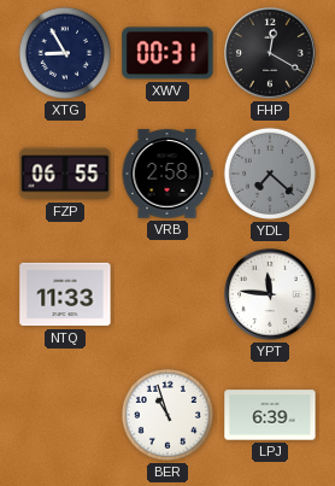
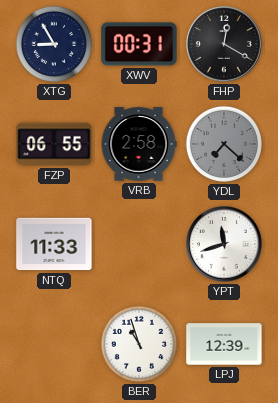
YPT: 11:46 -> 11:42
LPJ: 6:39 -> 12:39
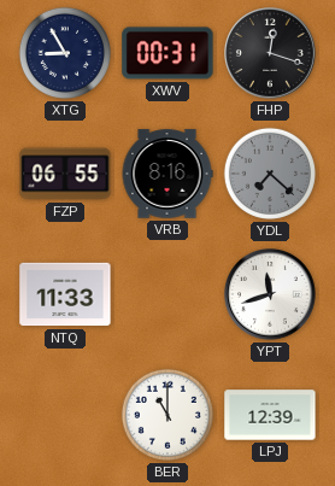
FHP: 12:20 -> 12:18
VRB: 2:58 -> 8:16
BER: 10:57 -> 11:00
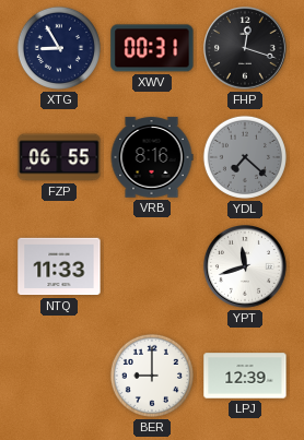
BER: 11:00 -> 9:00
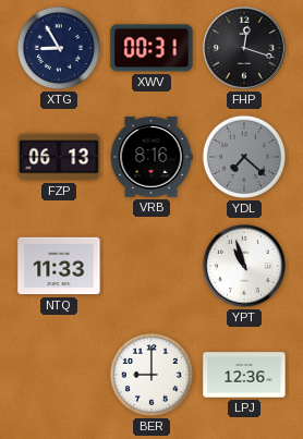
FZP: 06:55 -> 06:13
YPT: 11:42 -> 10:57
LPJ: 12:39 -> 12:36
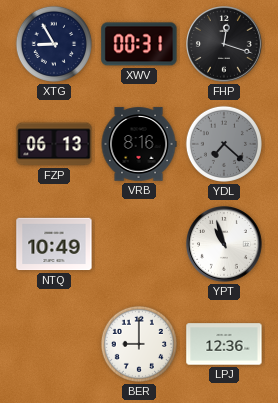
NTQ: 11:33 -> 10:49
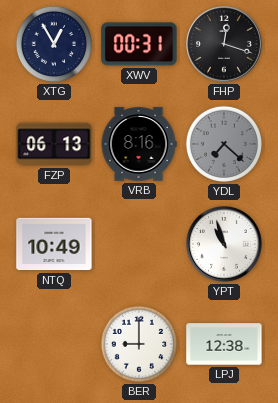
XTG: 8:55 -> 12:55
LPJ: 12:36 -> 12:38
